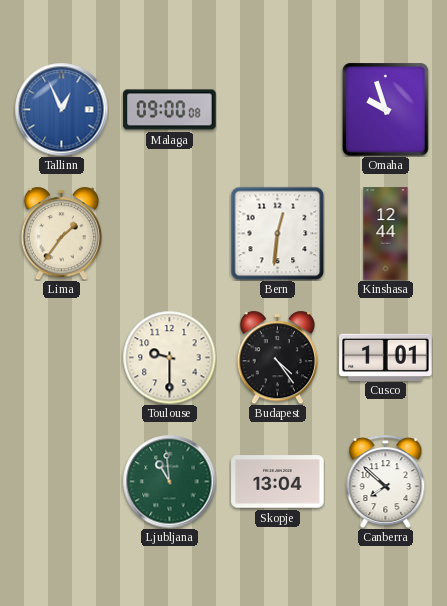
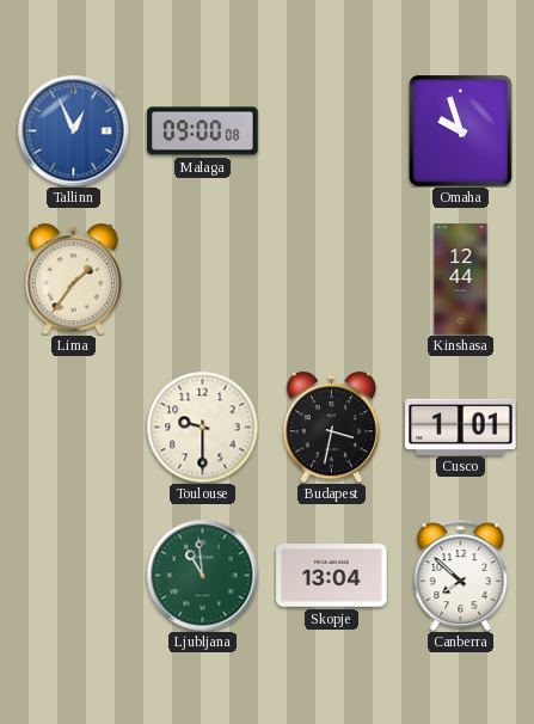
Bern: 12:31 -> none
Budapest: 4:24 -> 3:32
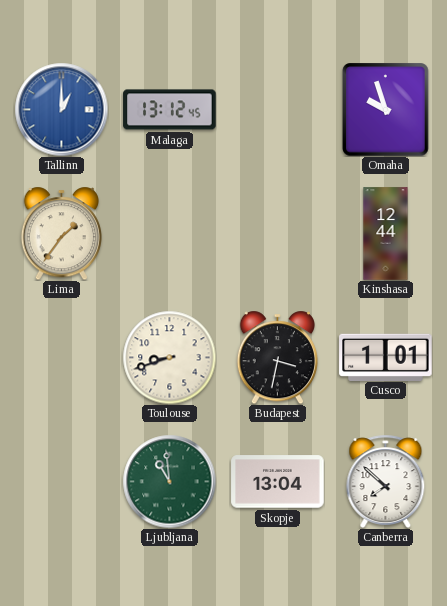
Tallinn: 12:56 -> 1:00
Malaga: 09:00 -> 13:12
Toulouse: 9:30 -> 8:42
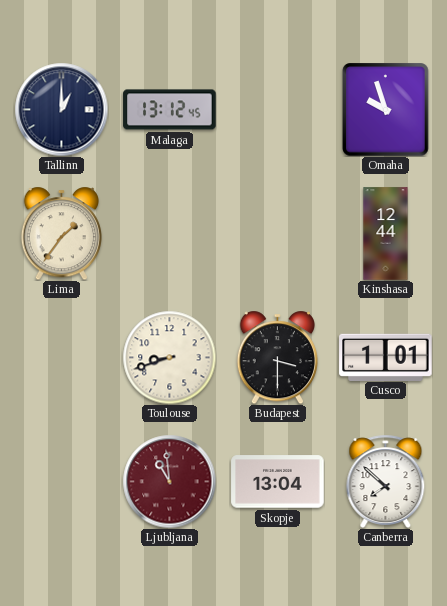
Tallinn dial: blue -> navy
Budapest: 3:32 -> 3:30
Ljubljana dial: green -> burgundy
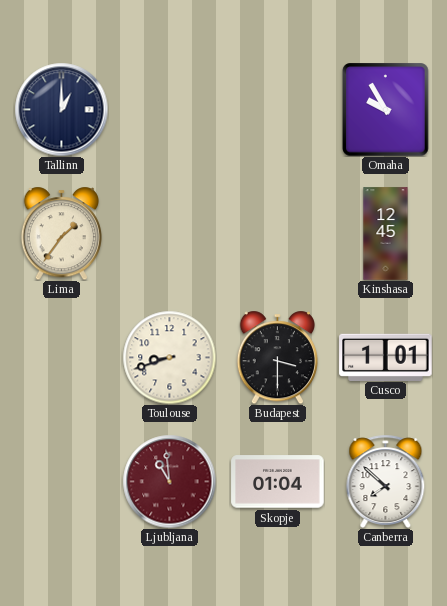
Malaga: 13:12 -> none
Omaha: 9:57 -> 9:55
Kinshasa: 12:44 -> 12:45
Skopje: 13:04 -> 01:04
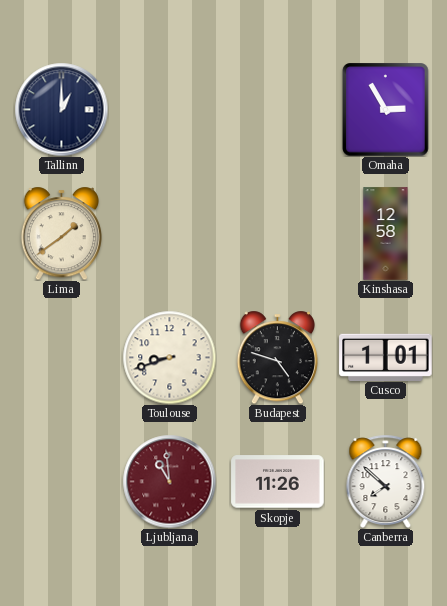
Omaha: 9:55 -> 2:55
Lima: 1:36 -> 1:39
Kinshasa: 12:45 -> 12:58
Budapest: 3:30 -> 4:48
Skopje: 01:04 -> 11:26
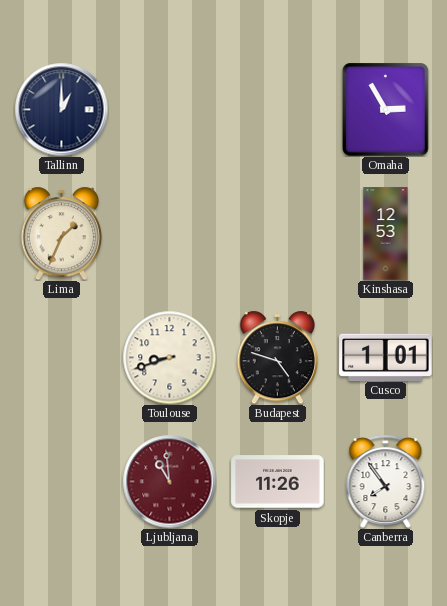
Lima: 1:39 -> 1:34
Kinshasa: 12:58 -> 12:53
Canberra: 7:52 -> 7:54
